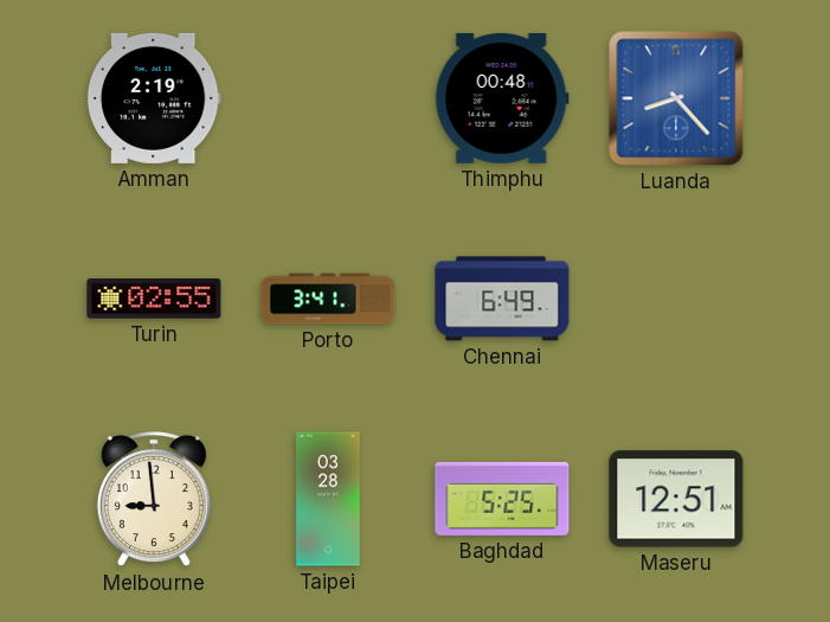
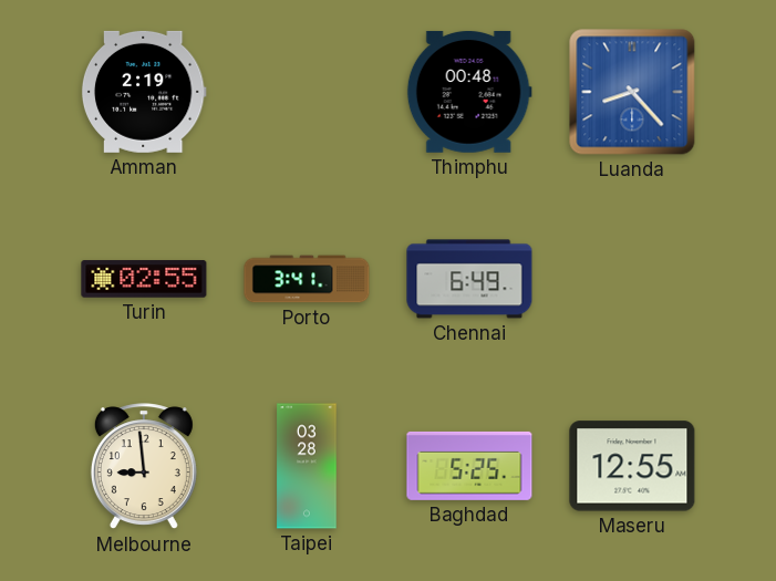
Maseru: 12:51 -> 12:55
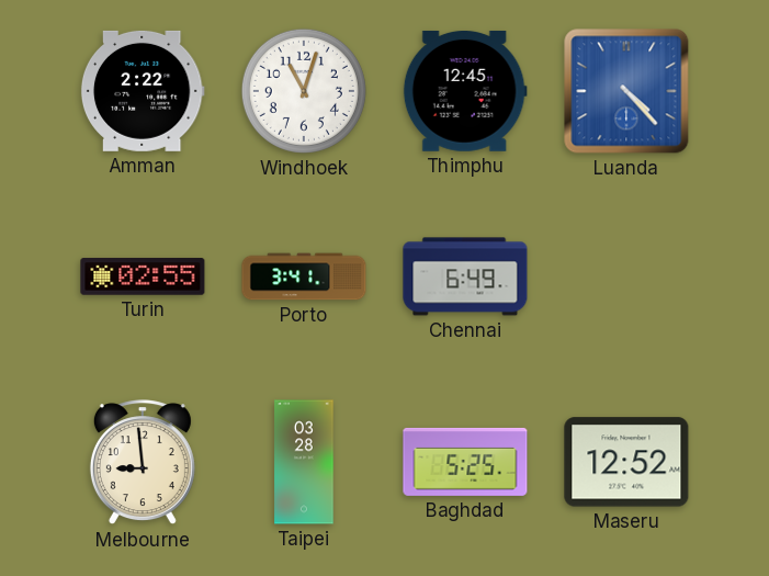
Amman: 2:19 -> 2:22
Windhoek: none -> 11:03
Thimphu: 00:48 -> 12:45
Luanda: 8:23 -> 4:23
Maseru: 12:55 -> 12:52
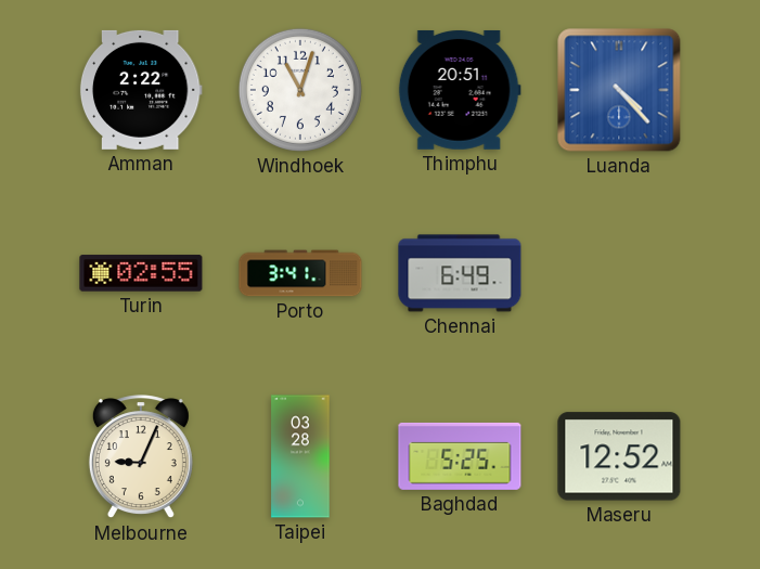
Thimphu: 12:45 -> 20:51
Melbourne: 8:59 -> 9:04
